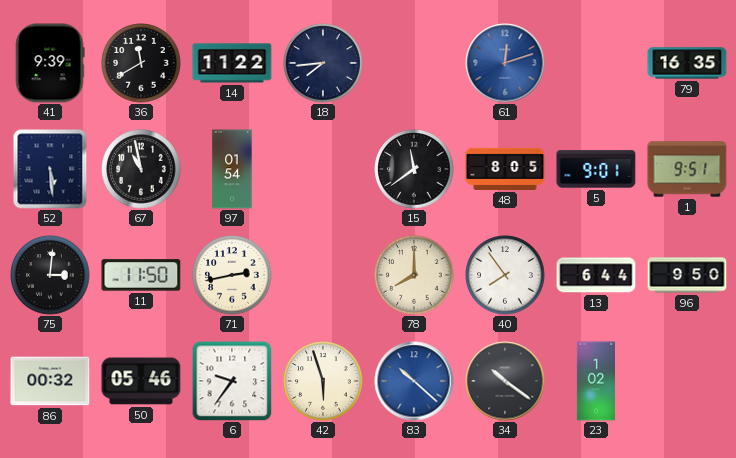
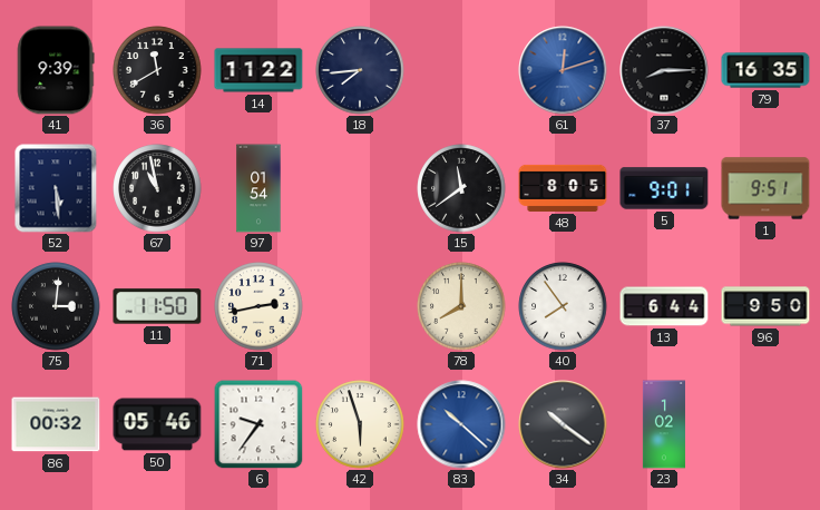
37: none -> 8:15
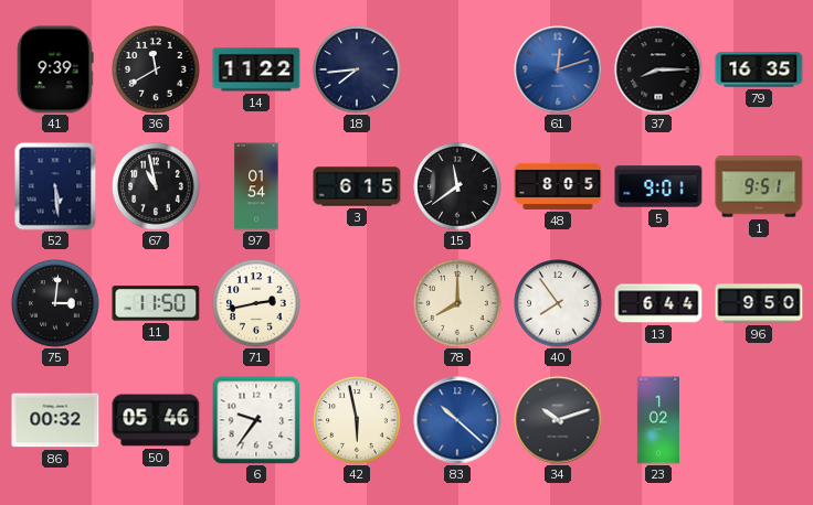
3: none -> 6:15
42: 5:57 -> 5:58
34: 10:21 -> 10:12
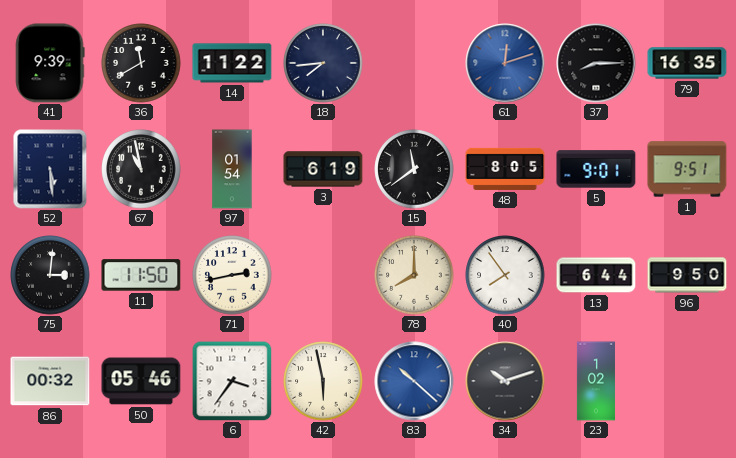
3: 6:15 -> 6:19
6: 9:36 -> 3:36
